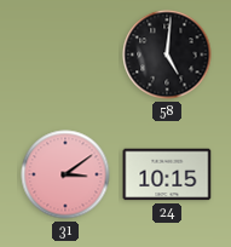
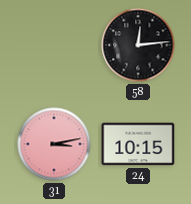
58: 5:01 -> 12:14
31: 3:09 -> 3:13
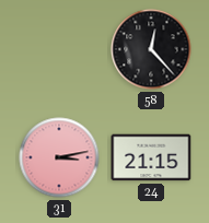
58: 12:14 -> 12:23
24: 10:15 -> 21:15
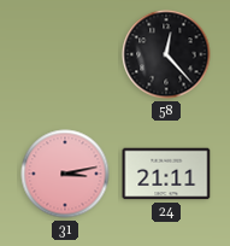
24: 21:15 -> 21:11
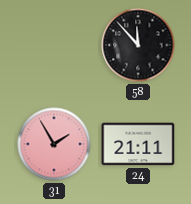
58: 12:23 -> 11:53
31: 3:13 -> 1:55
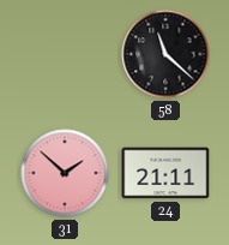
58: 11:53 -> 11:22
31: 1:55 -> 1:52
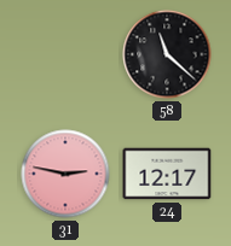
31: 1:52 -> 2:47
24: 21:11 -> 12:17
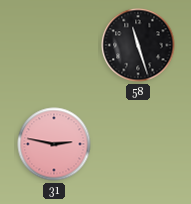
58: 11:22 -> 11:27
24: 12:17 -> none
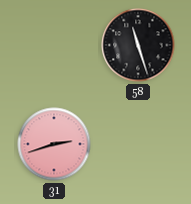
31: 2:47 -> 2:42
